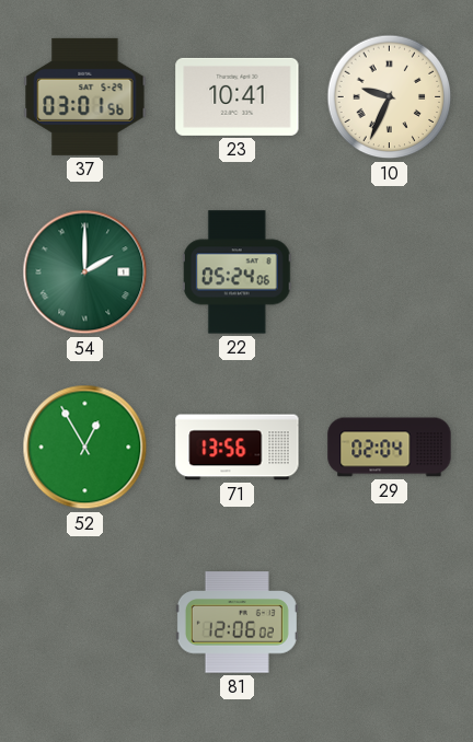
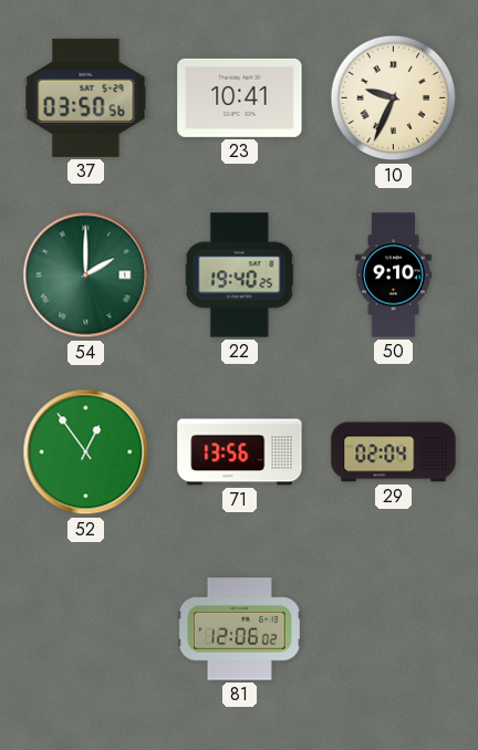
37: 03:01 -> 03:50
22: 05:24 -> 19:40
50: none -> 9:10
52: 12:55 -> 12:54
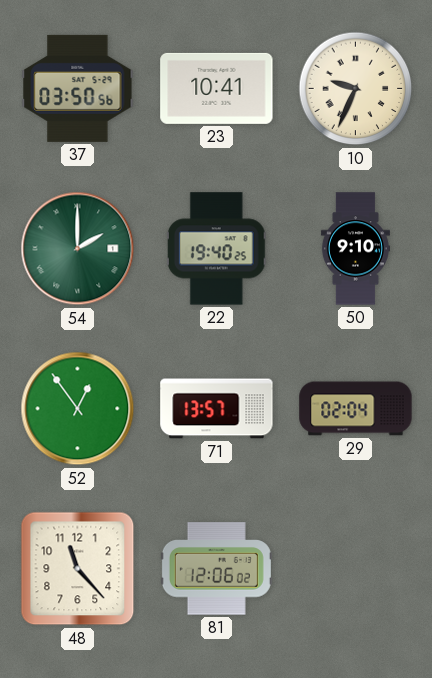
71: 13:56 -> 13:57
48: none -> 11:23
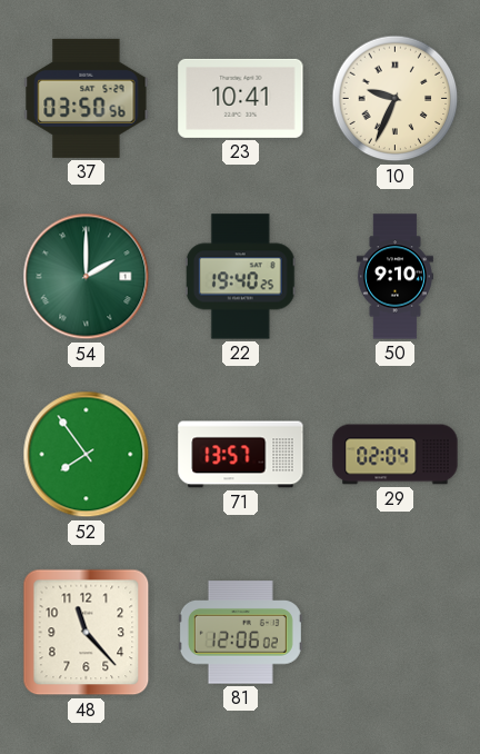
52: 12:54 -> 7:54
